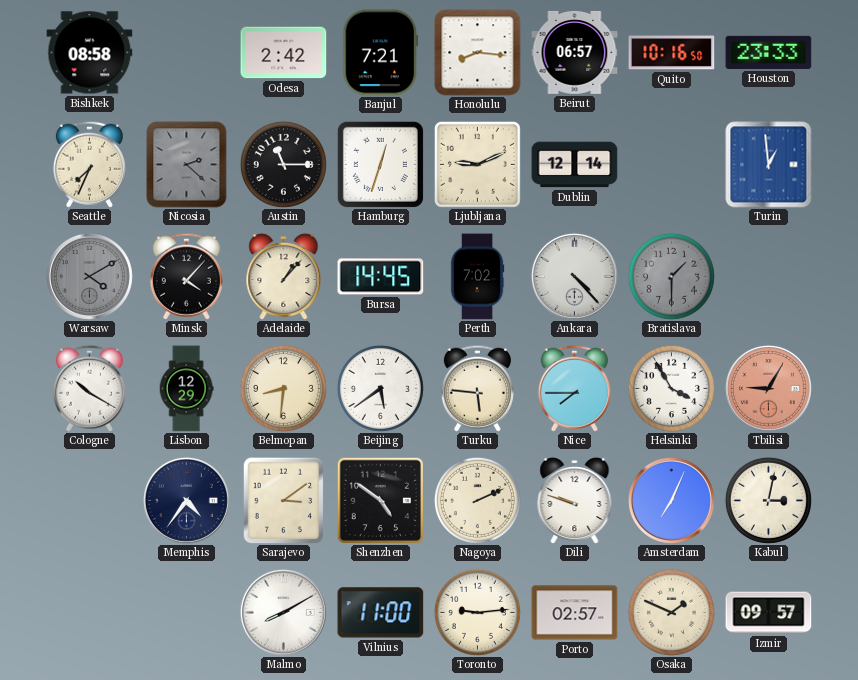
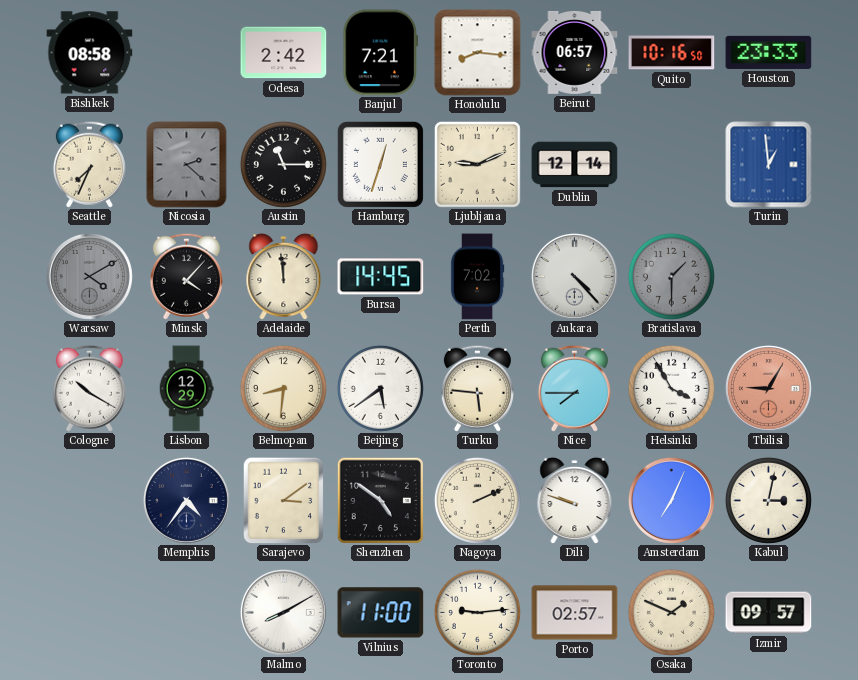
Adelaide: 1:07 -> 11:59
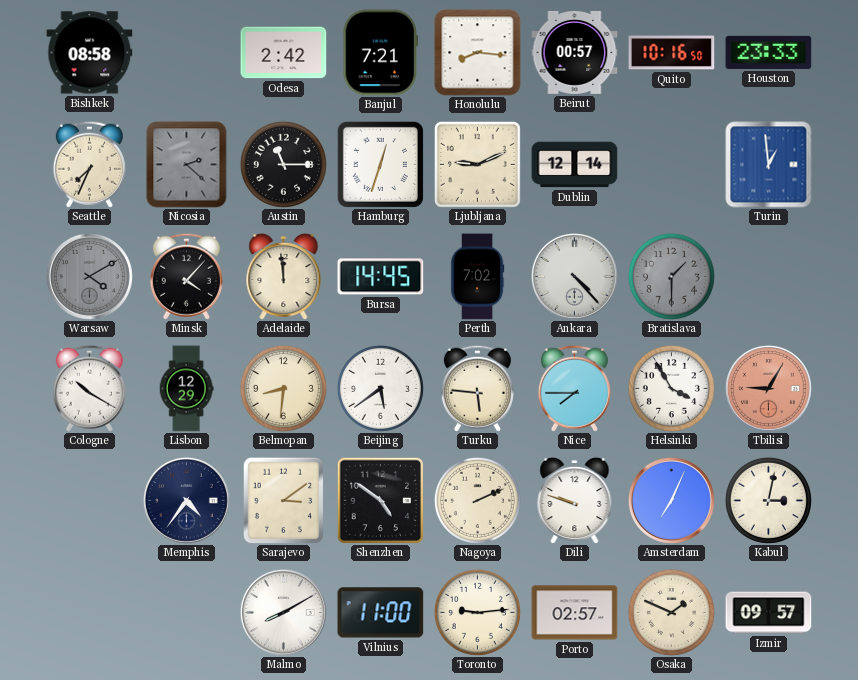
Beirut: 06:57 -> 00:57
